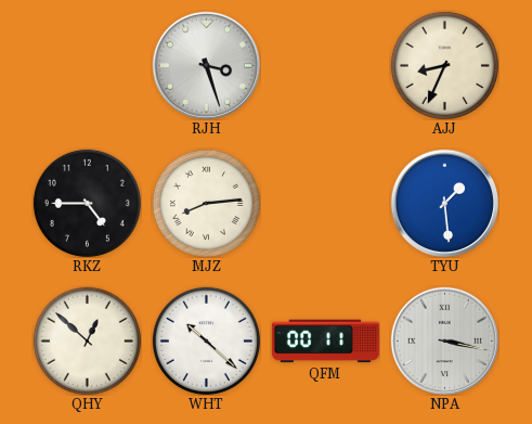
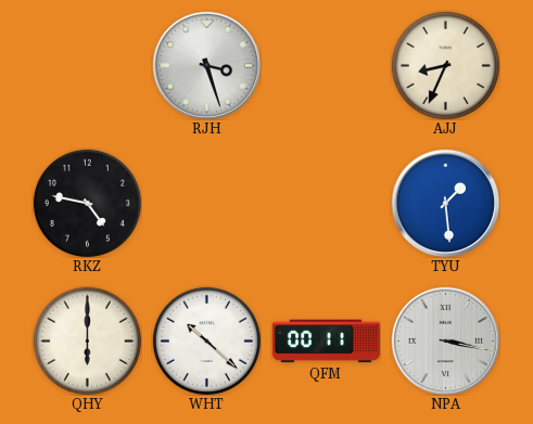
RKZ: 4:45 -> 4:47
MJZ: 8:14 -> none
QHY: 12:52 -> 6:00
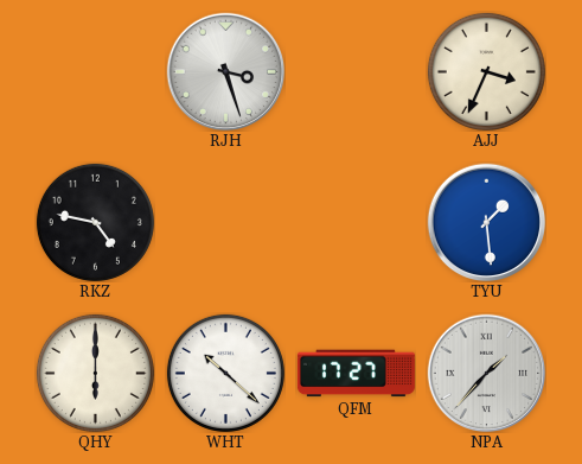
AJJ: 8:34 -> 3:34
QFM: 00:11 -> 17:27
NPA: 3:17 -> 1:37
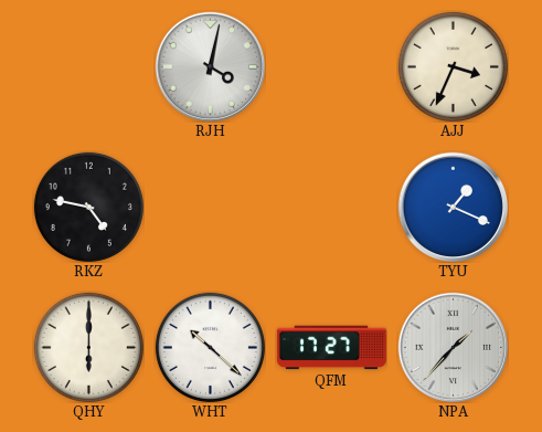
RJH: 3:27 -> 4:02
TYU: 1:29 -> 1:19
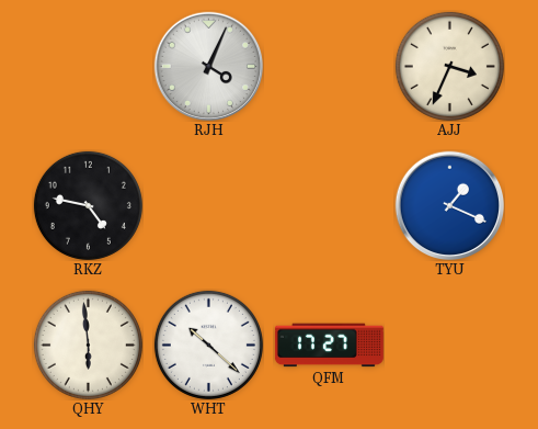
RJH: 4:02 -> 4:04
QHY: 6:00 -> 5:59
NPA: 1:37 -> none
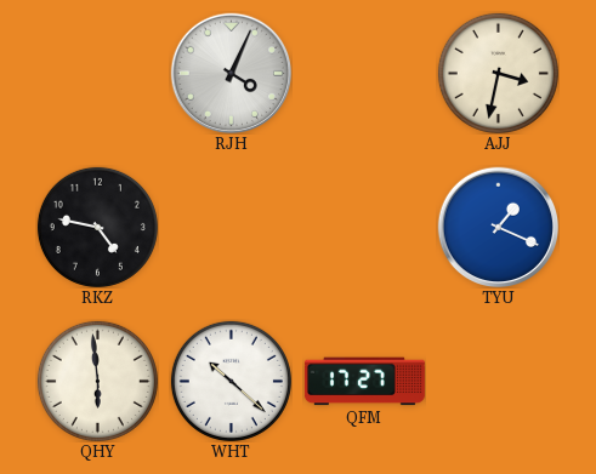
AJJ: 3:34 -> 3:32
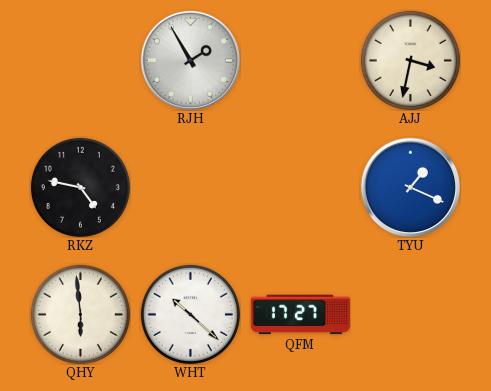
RJH: 4:04 -> 1:55
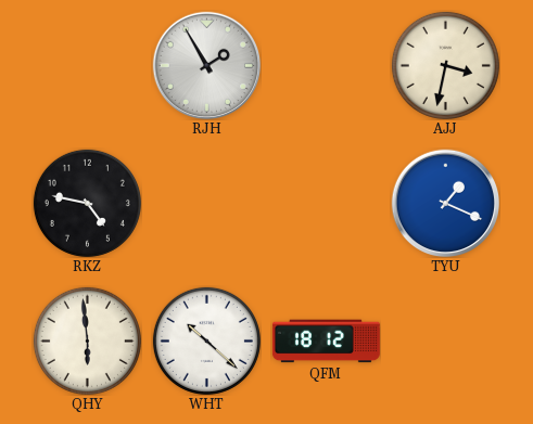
QFM: 17:27 -> 18:12
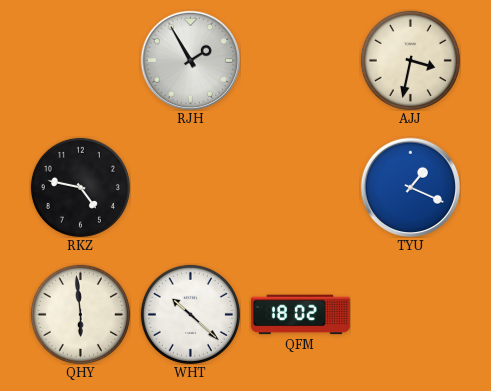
QFM: 18:12 -> 18:02
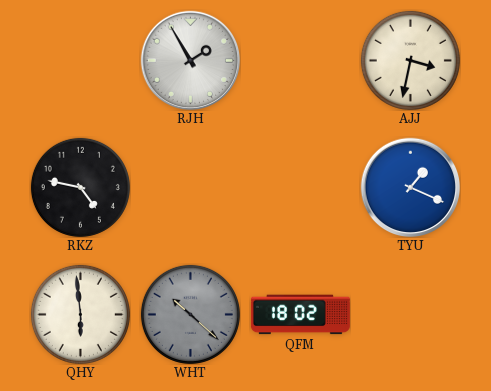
WHT dial: white -> grey
